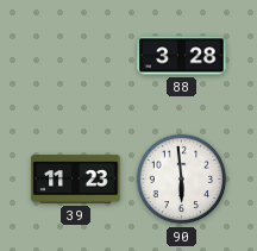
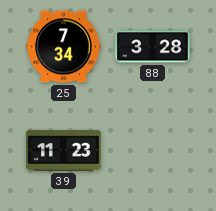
25: none -> 7:34
90: 5:59 -> none
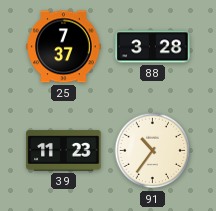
25: 7:34 -> 7:37
91: none -> 10:36
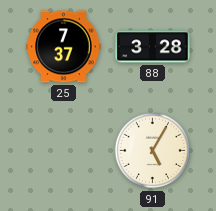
39: 11:23 -> none
91: 10:36 -> 5:05
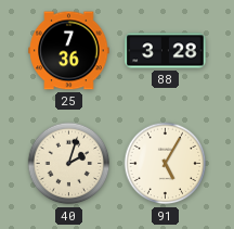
25: 7:37 -> 7:36
40: none -> 2:03
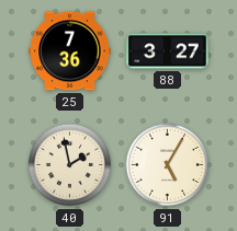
88: 3:28 -> 3:27
40: 2:03 -> 1:58
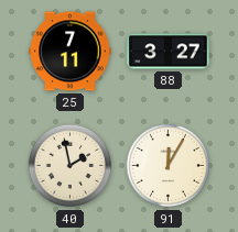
25: 7:36 -> 7:11
91: 5:05 -> 12:05
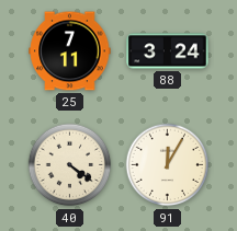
88: 3:27 -> 3:24
40: 1:58 -> 4:21
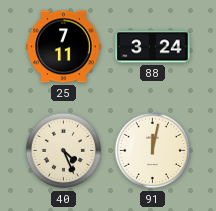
40: 4:21 -> 4:26
91: 12:05 -> 12:02
